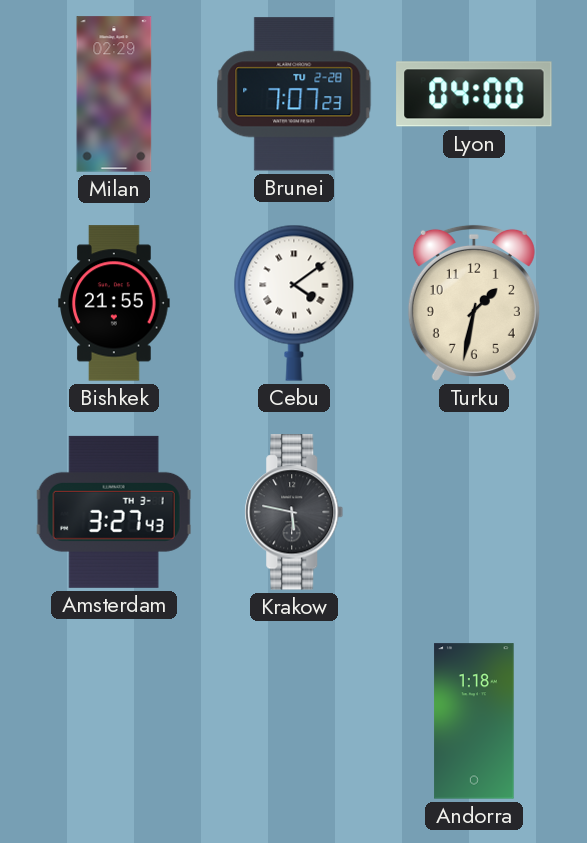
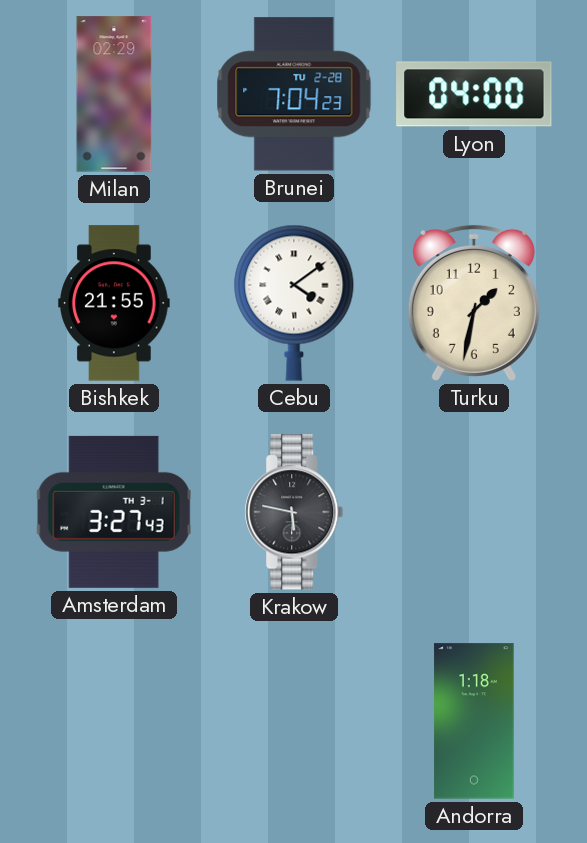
Brunei: 7:07 -> 7:04
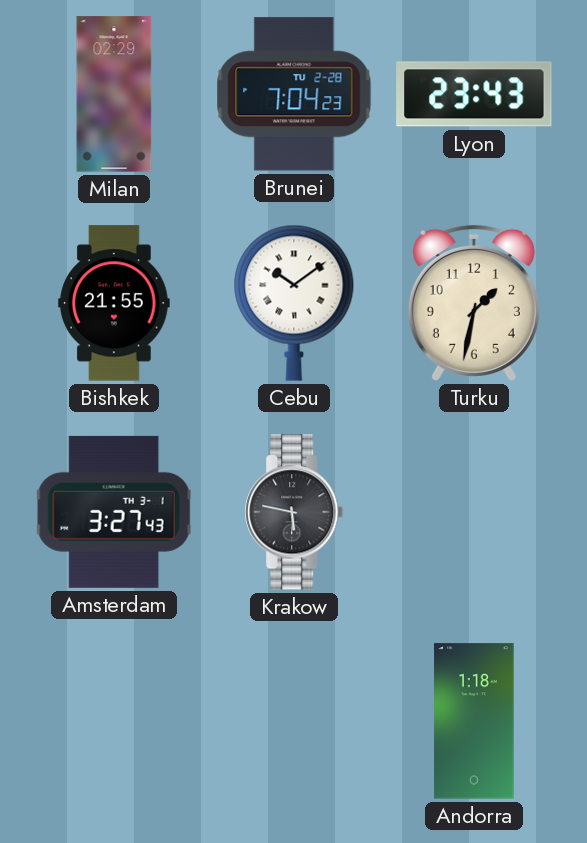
Lyon: 04:00 -> 23:43
Cebu: 4:09 -> 10:09
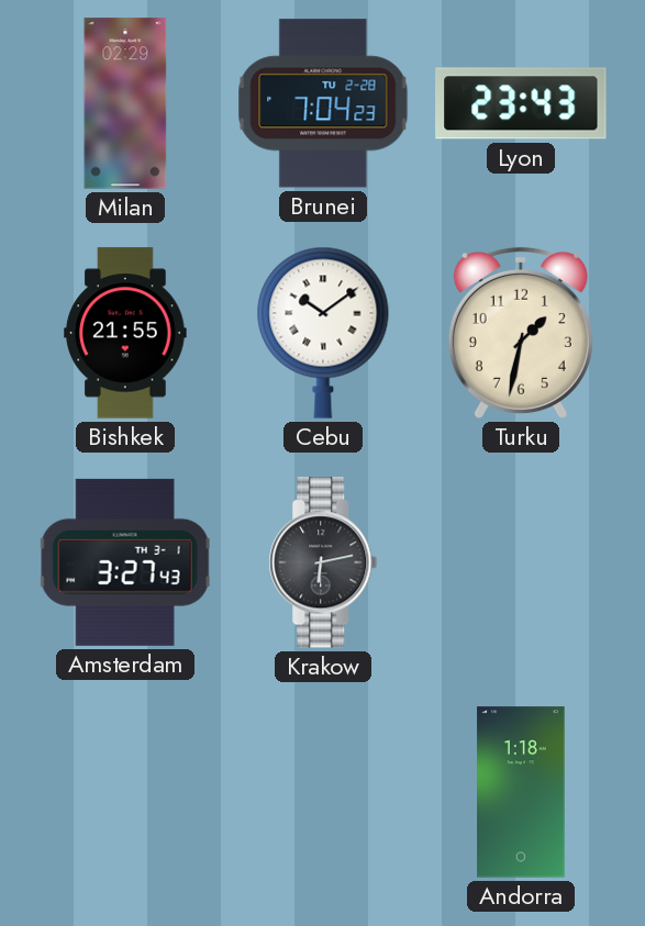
Krakow: 5:47 -> 6:13
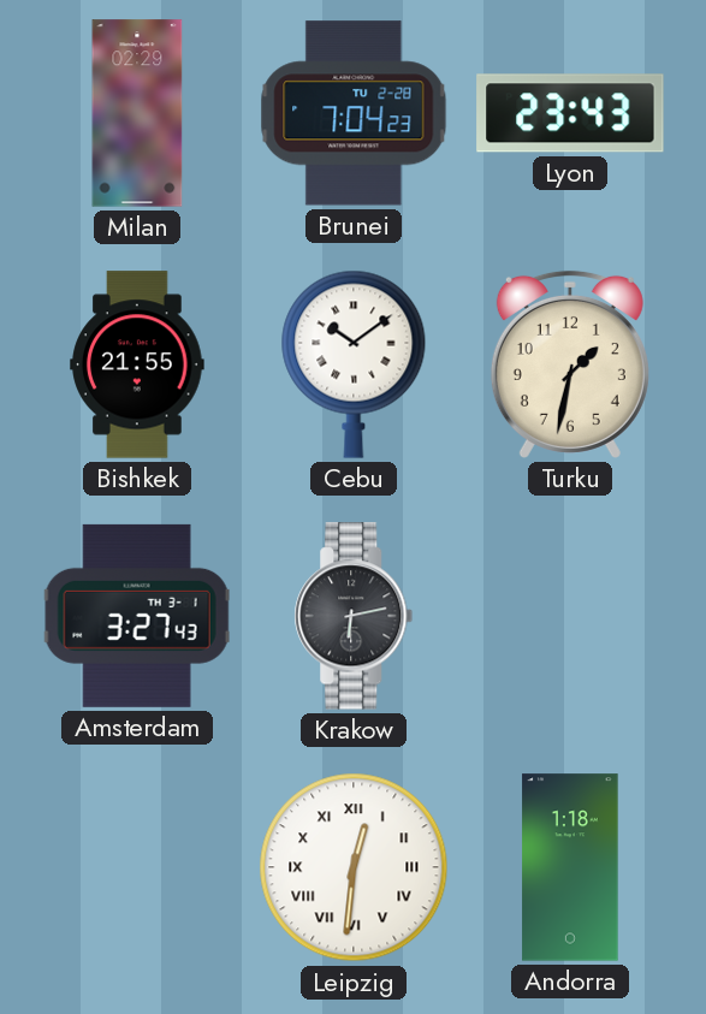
Leipzig: none -> 12:31
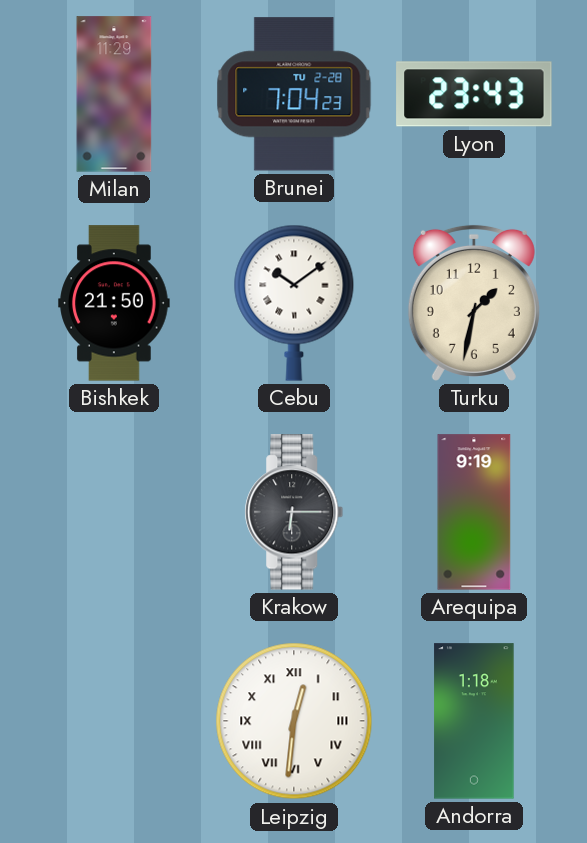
Milan: 02:29 -> 11:29
Bishkek: 21:55 -> 21:50
Amsterdam: 3:27 -> none
Krakow: 6:13 -> 6:15
Arequipa: none -> 9:19
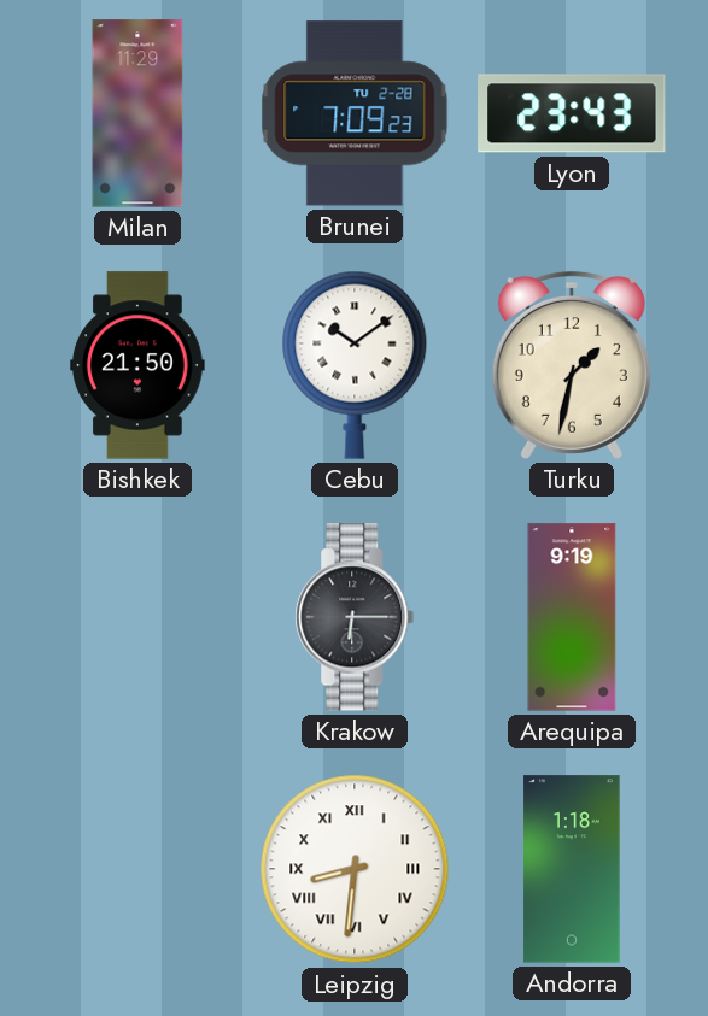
Brunei: 7:04 -> 7:09
Leipzig: 12:31 -> 8:31
